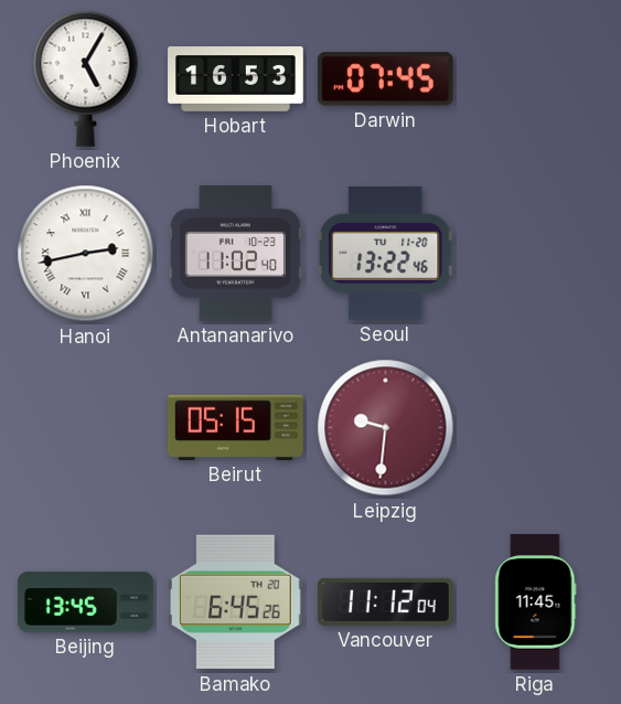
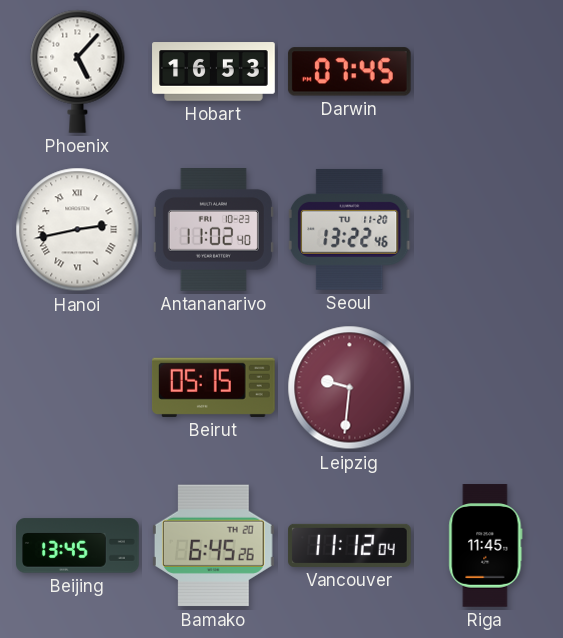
Phoenix: 5:05 -> 5:07
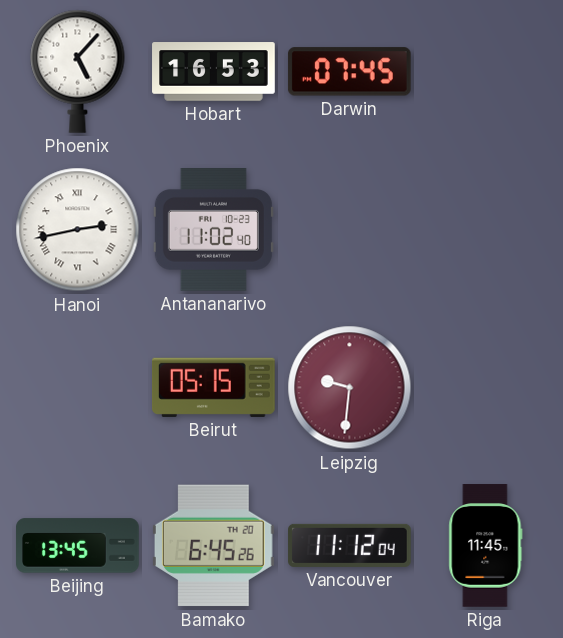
Seoul: 13:22 -> none
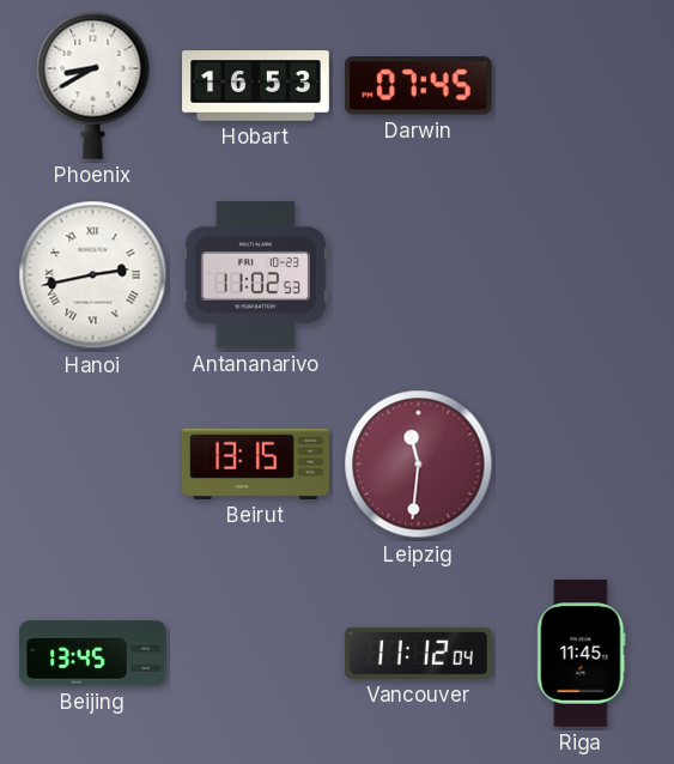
Phoenix: 5:07 -> 8:40
Antananarivo: 11:02:40 -> 11:02:53
Beirut: 05:15 -> 13:15
Leipzig: 9:31 -> 11:31
Bamako: 6:45 -> none
